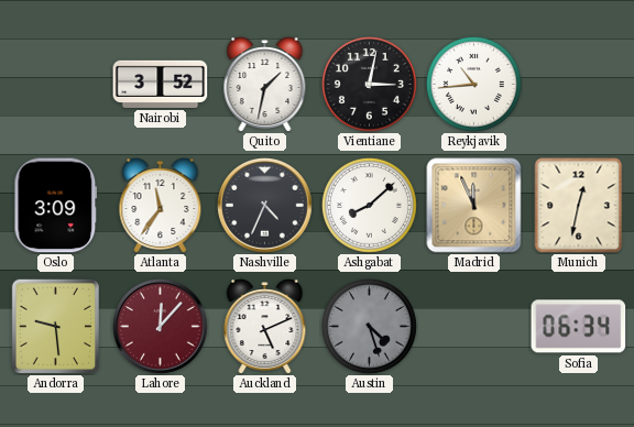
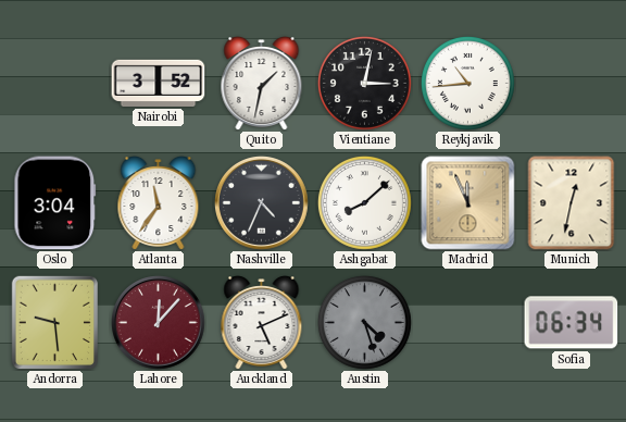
Oslo: 3:09 -> 3:04
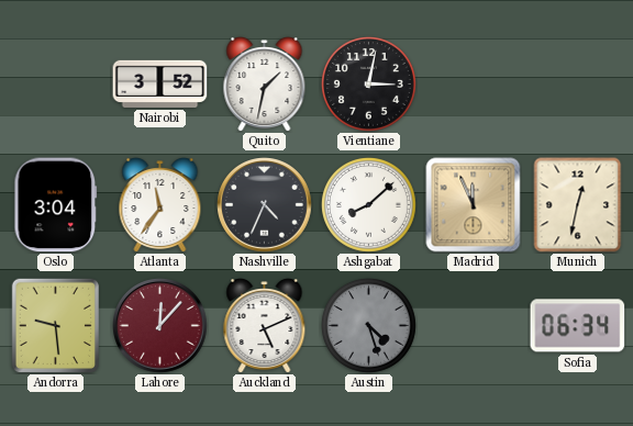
Reykjavik: 10:44 -> none
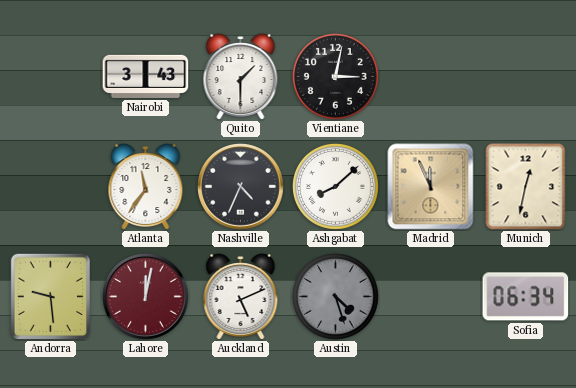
Nairobi: 3:52 -> 3:43
Quito: 1:32 -> 1:30
Oslo: 3:04 -> none
Lahore: 12:07 -> 12:02
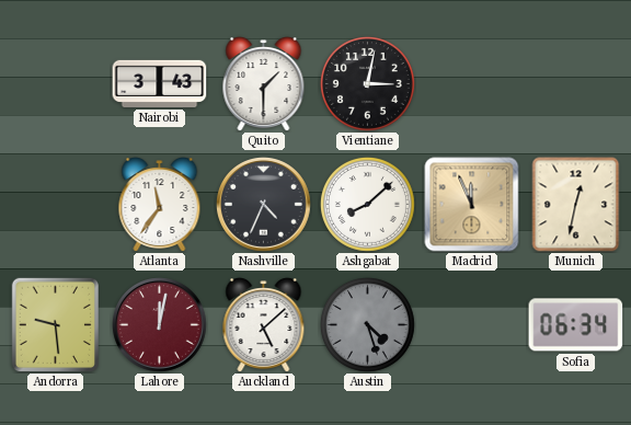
Auckland: 5:11 -> 5:08
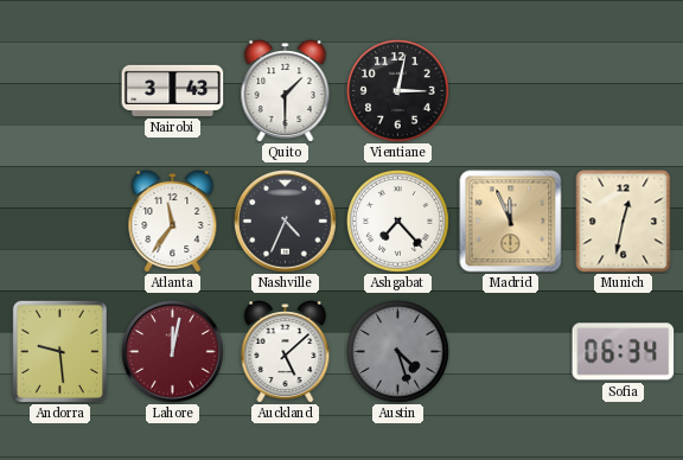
Ashgabat: 8:08 -> 7:23
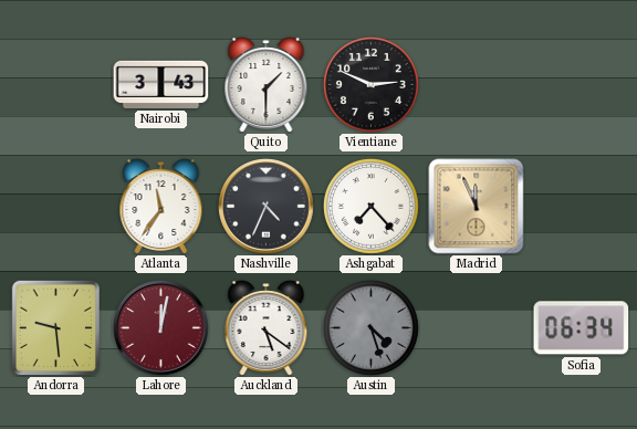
Vientiane: 3:02 -> 2:49
Munich: 12:32 -> none
Auckland: 5:08 -> 5:21
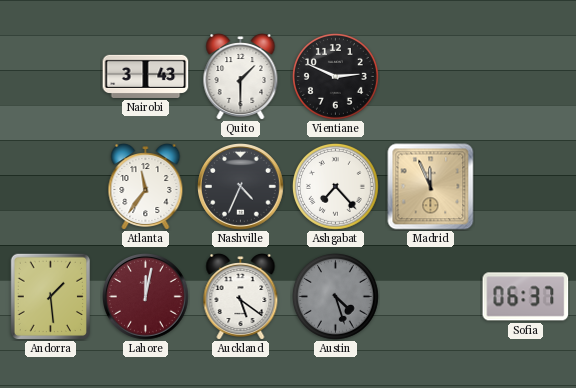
Andorra: 9:29 -> 1:29
Sofia: 06:34 -> 06:37
